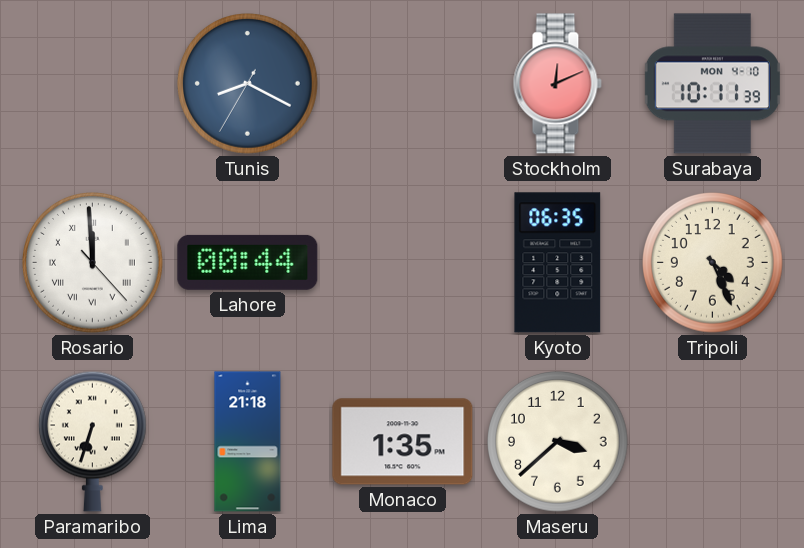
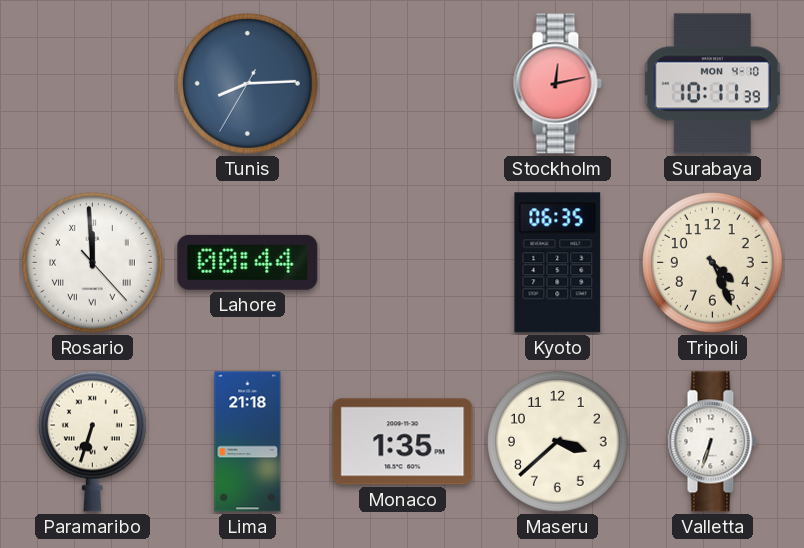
Tunis: 8:19 -> 8:14
Stockholm: 12:11 -> 12:13
Valletta: none -> 6:33
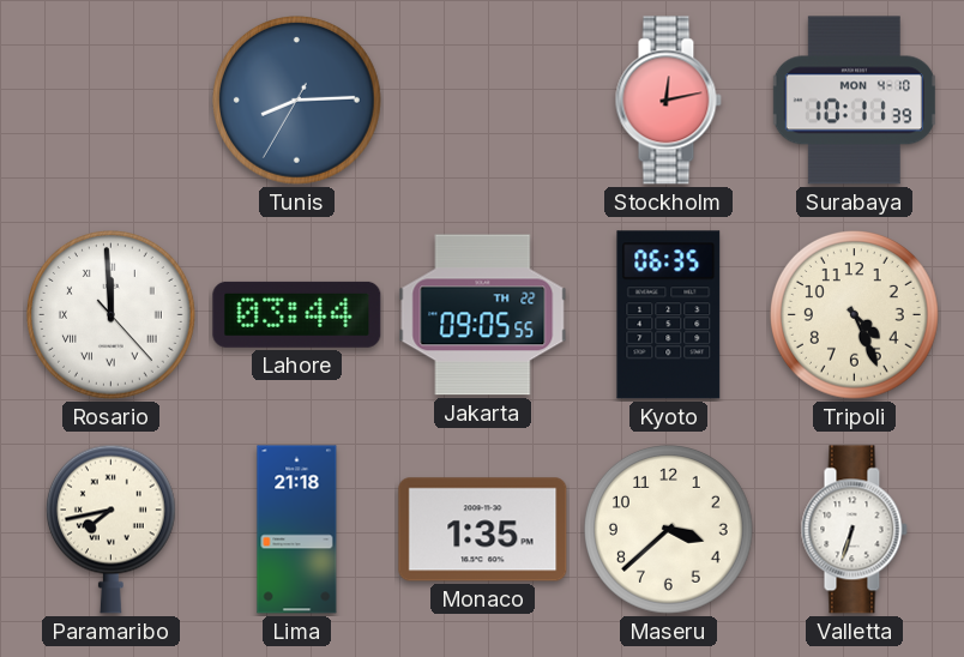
Lahore: 00:44 -> 03:44
Jakarta: none -> 09:05
Paramaribo: 6:33 -> 7:43
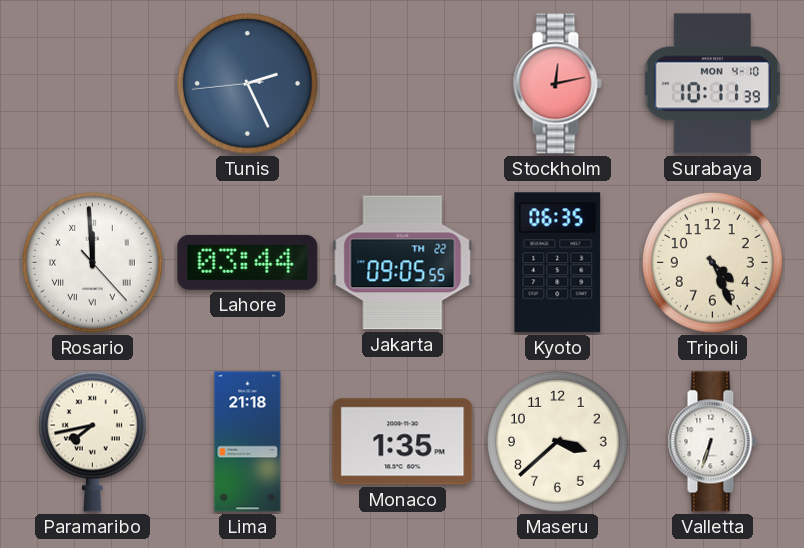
Tunis: 8:14 -> 2:25
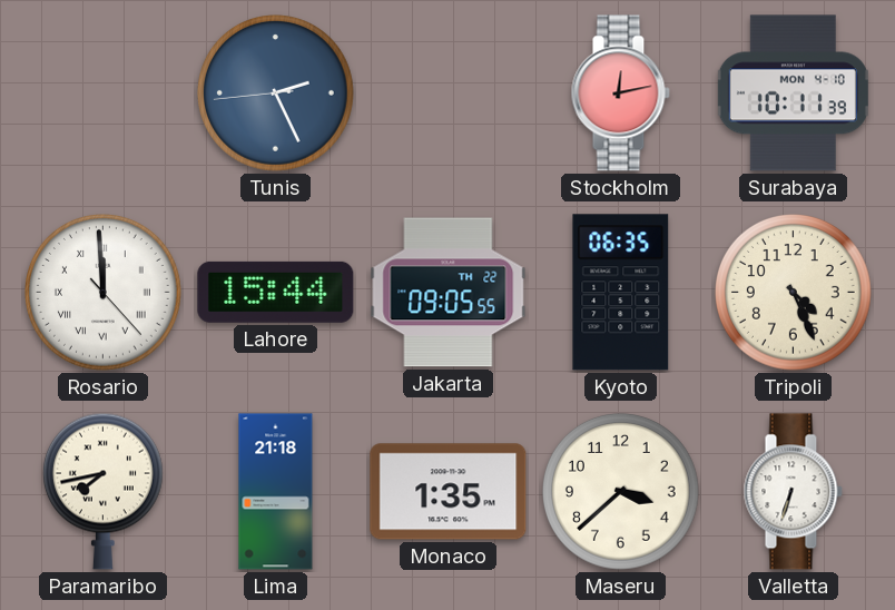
Lahore: 03:44 -> 15:44
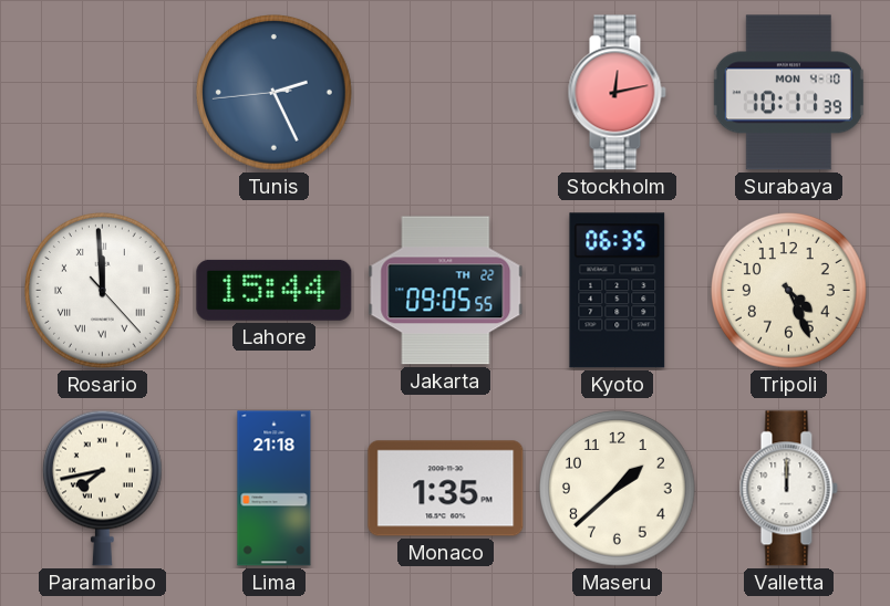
Maseru: 3:38 -> 1:38
Valletta: 6:33 -> 12:00
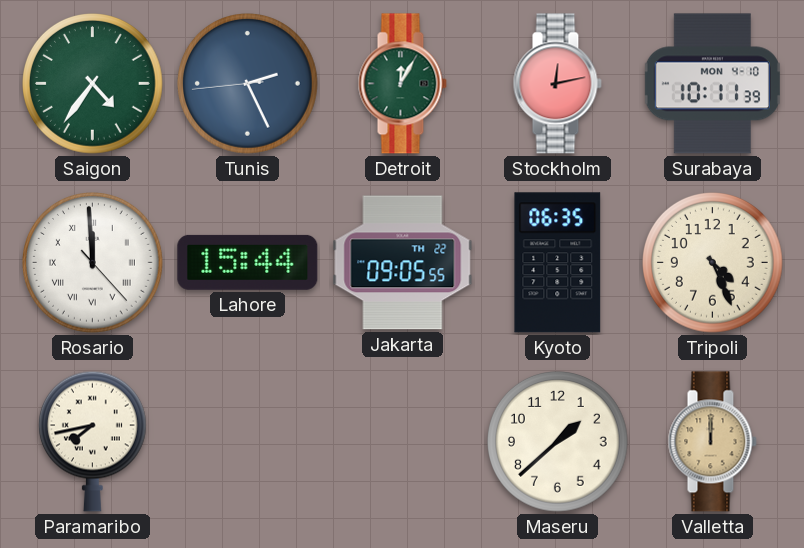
Saigon: none -> 4:36
Detroit: none -> 12:05
Lima: 21:18 -> none
Monaco: 1:35 -> none
Valletta dial: white -> champagne
